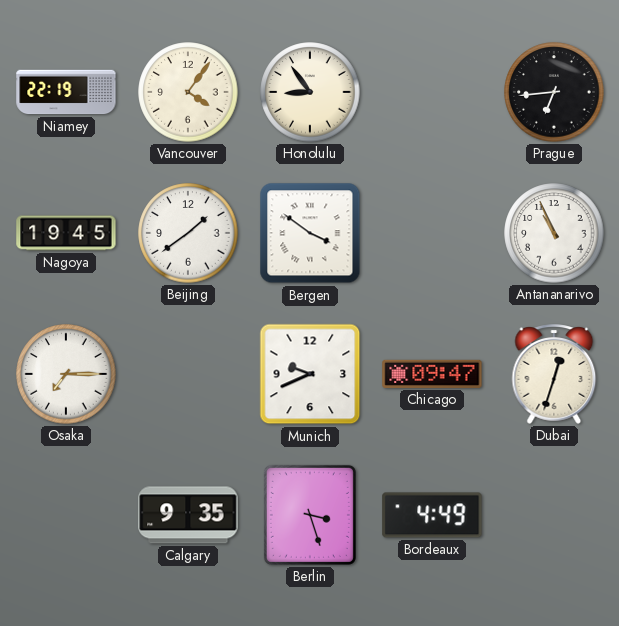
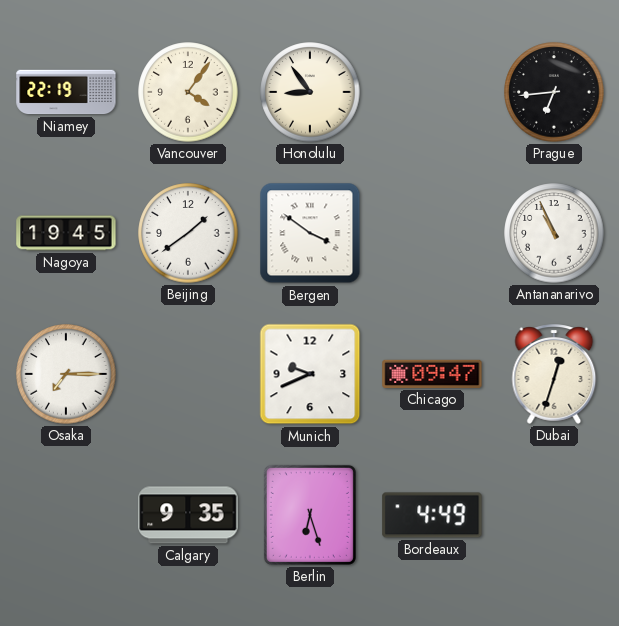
Berlin: 3:27 -> 6:27
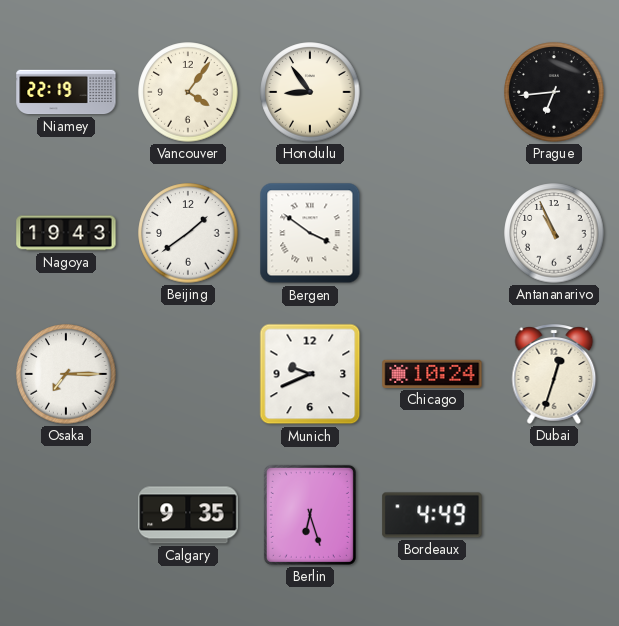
Nagoya: 19:45 -> 19:43
Chicago: 09:47 -> 10:24
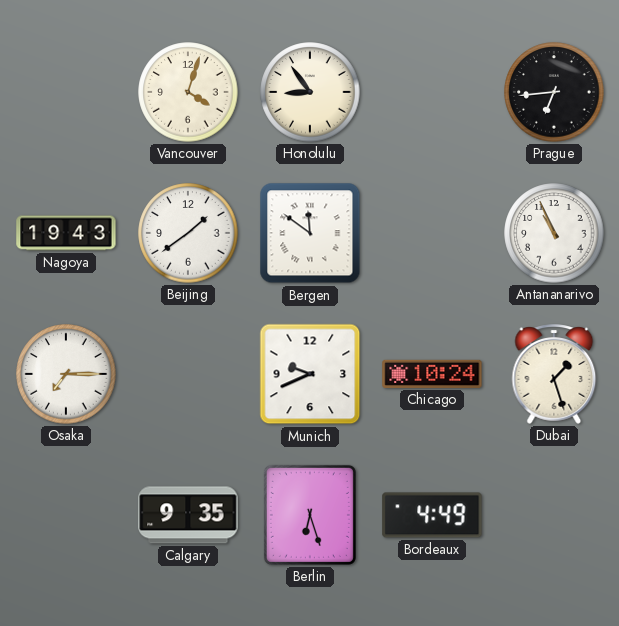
Niamey: 22:19 -> none
Vancouver: 4:06 -> 4:03
Bergen: 3:51 -> 11:51
Dubai: 12:33 -> 1:27
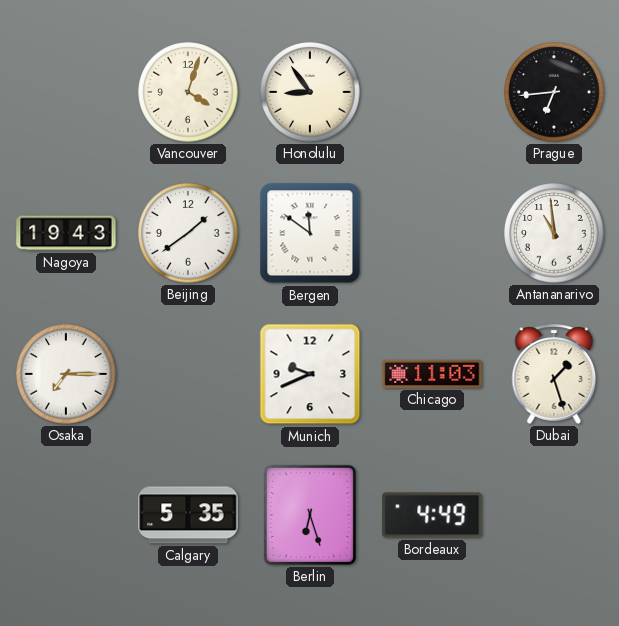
Antananarivo: 10:56 -> 10:59
Chicago: 10:24 -> 11:03
Calgary: 9:35 -> 5:35
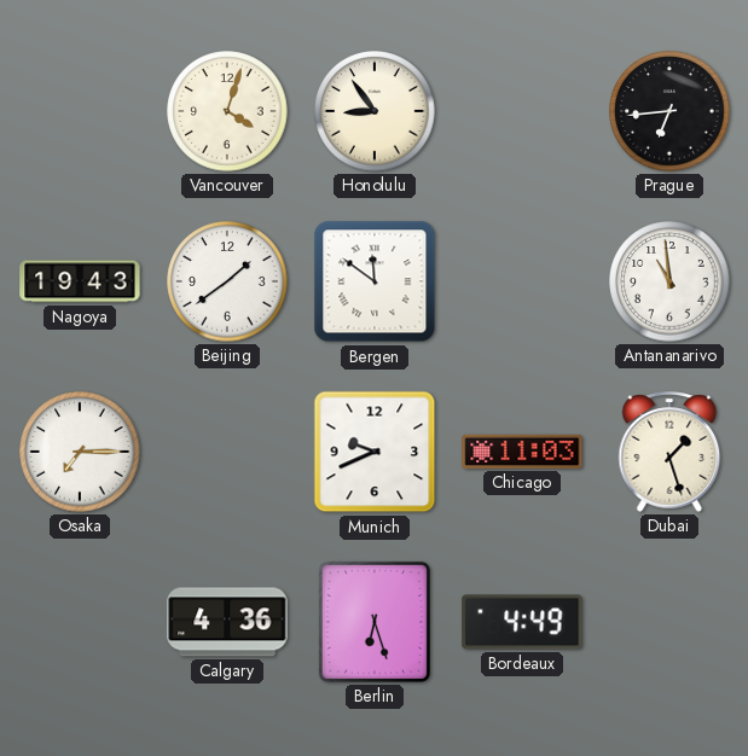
Calgary: 5:35 -> 4:36
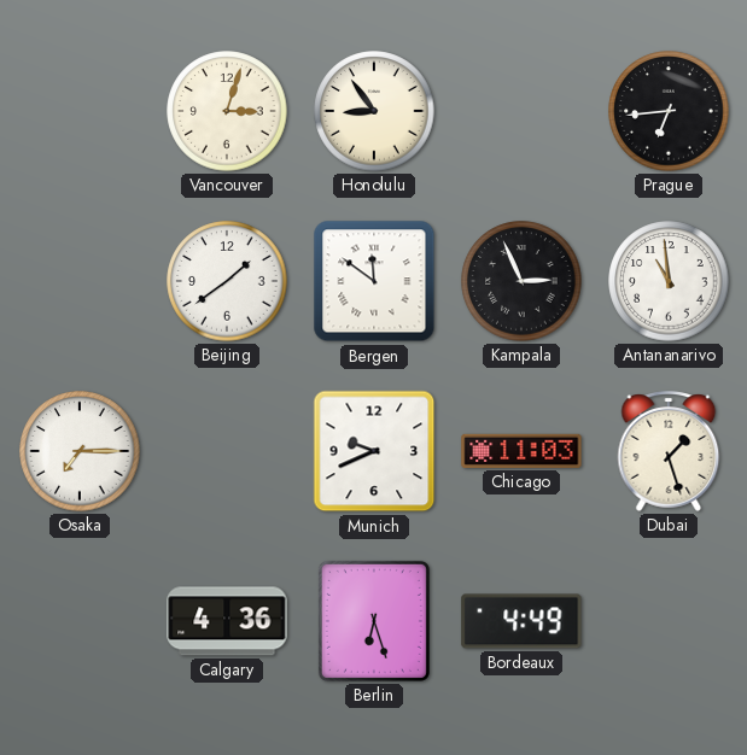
Vancouver: 4:03 -> 3:03
Nagoya: 19:43 -> none
Kampala: none -> 2:56
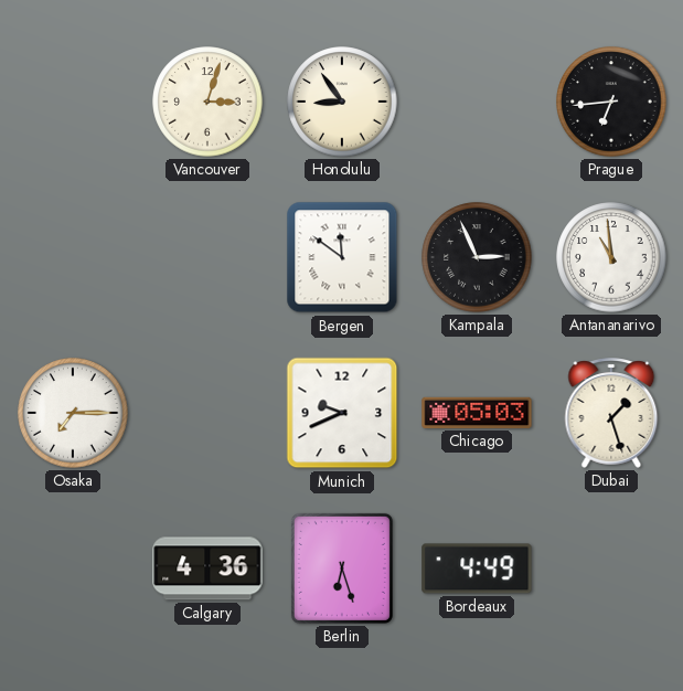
Beijing: 1:39 -> none
Chicago: 11:03 -> 05:03
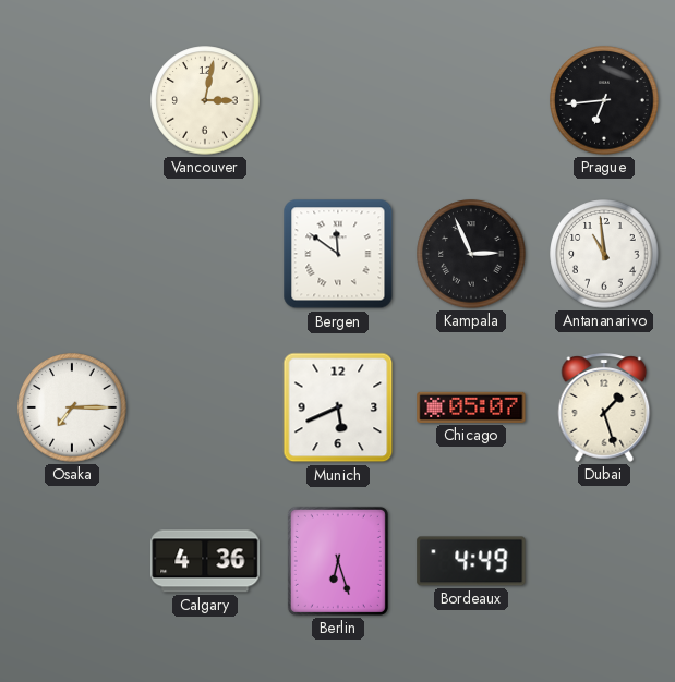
Vancouver: 3:03 -> 3:02
Honolulu: 8:54 -> none
Munich: 9:41 -> 5:41
Chicago: 05:03 -> 05:07
